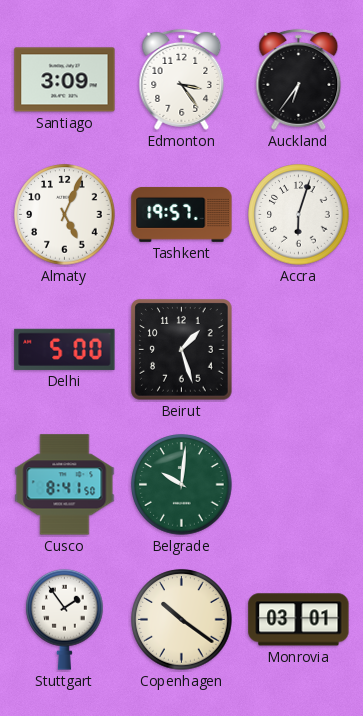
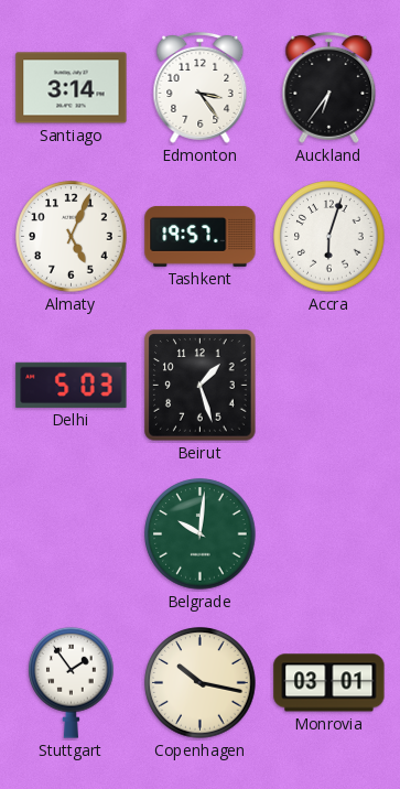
Santiago: 3:09 -> 3:14
Delhi: 5:00 -> 5:03
Cusco: 8:41 -> none
Copenhagen: 10:21 -> 10:17
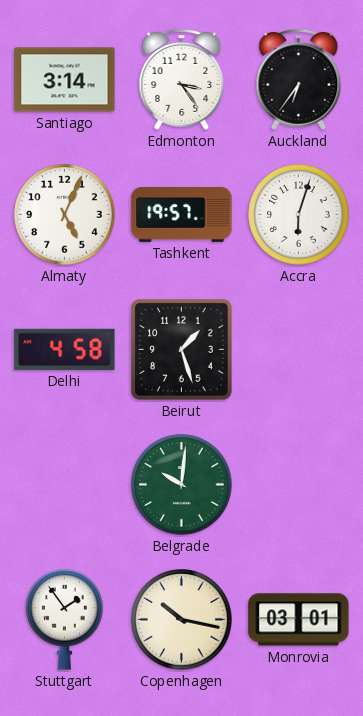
Delhi: 5:03 -> 4:58
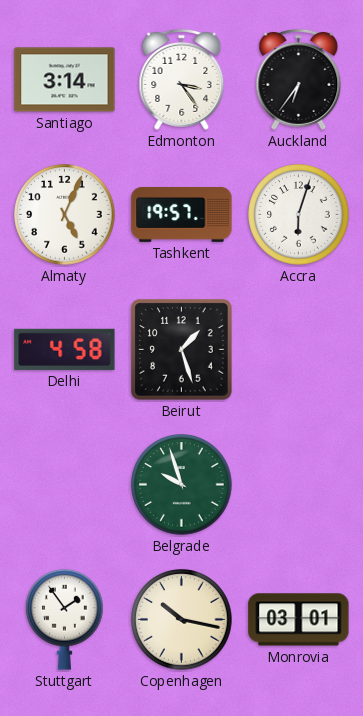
Belgrade: 10:01 -> 9:57
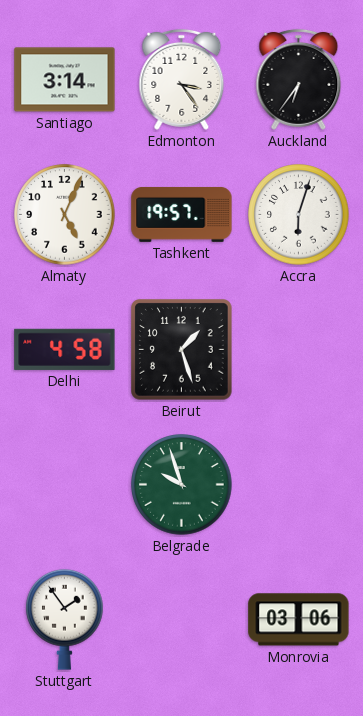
Copenhagen: 10:17 -> none
Monrovia: 03:01 -> 03:06
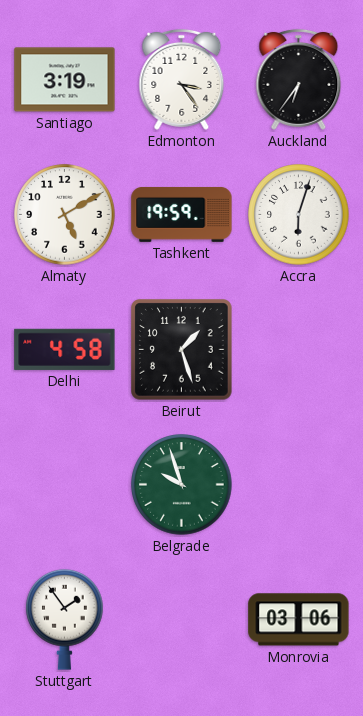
Santiago: 3:14 -> 3:19
Almaty: 5:04 -> 5:10
Tashkent: 19:57 -> 19:59
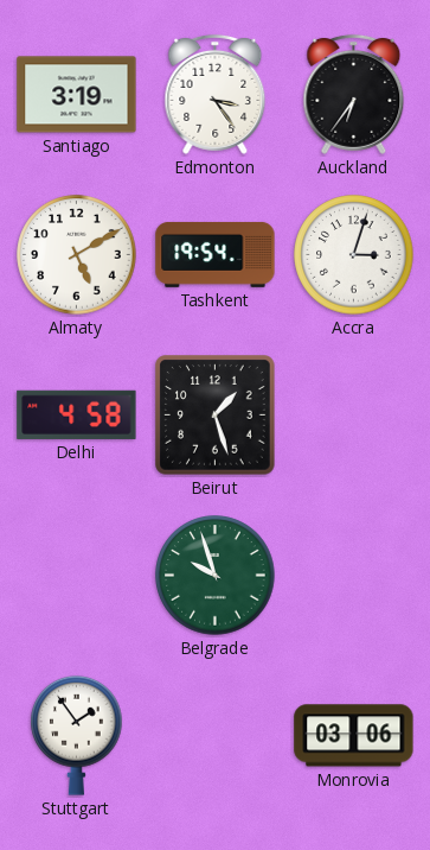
Tashkent: 19:59 -> 19:54
Accra: 6:03 -> 3:03
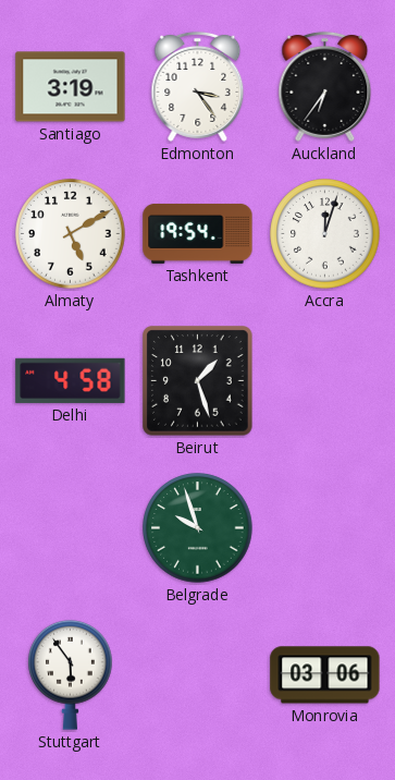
Accra: 3:03 -> 12:03
Stuttgart: 1:54 -> 5:54
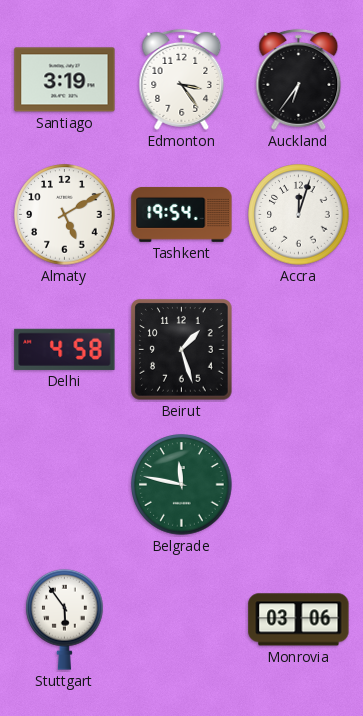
Belgrade: 9:57 -> 11:47
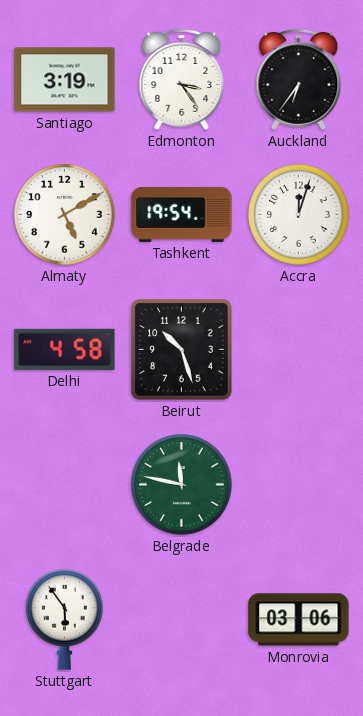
Beirut: 1:27 -> 10:27
